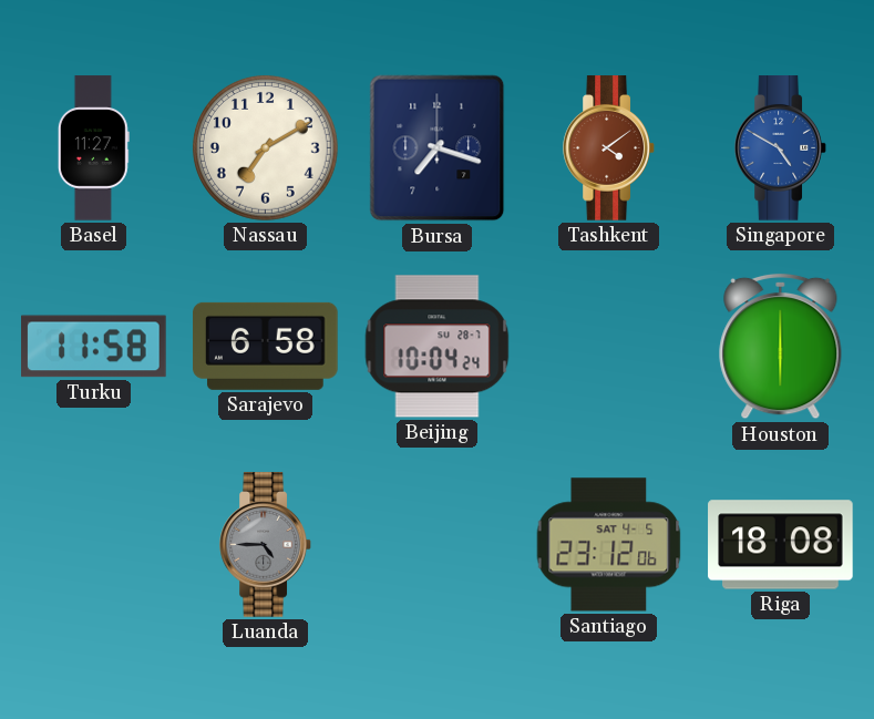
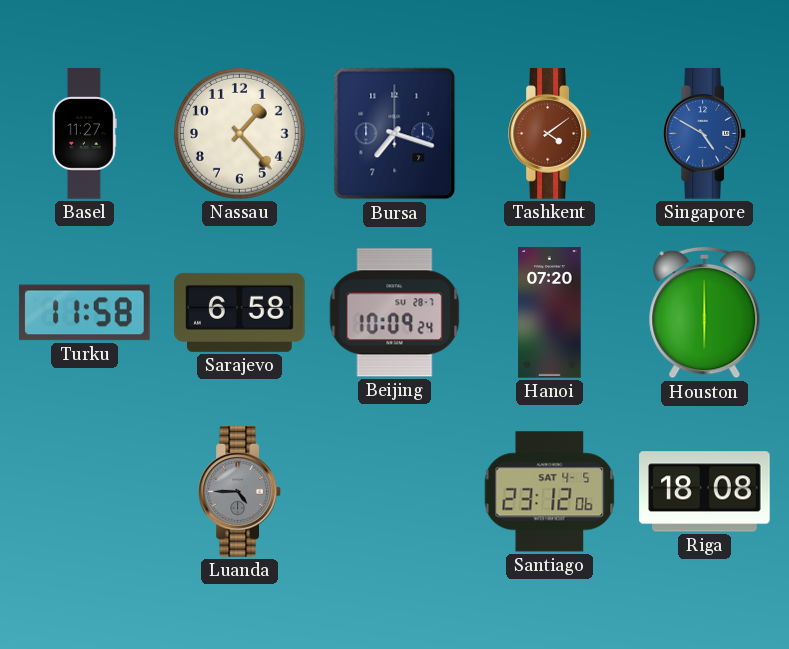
Nassau: 7:10 -> 1:23
Beijing: 10:04 -> 10:09
Hanoi: none -> 07:20
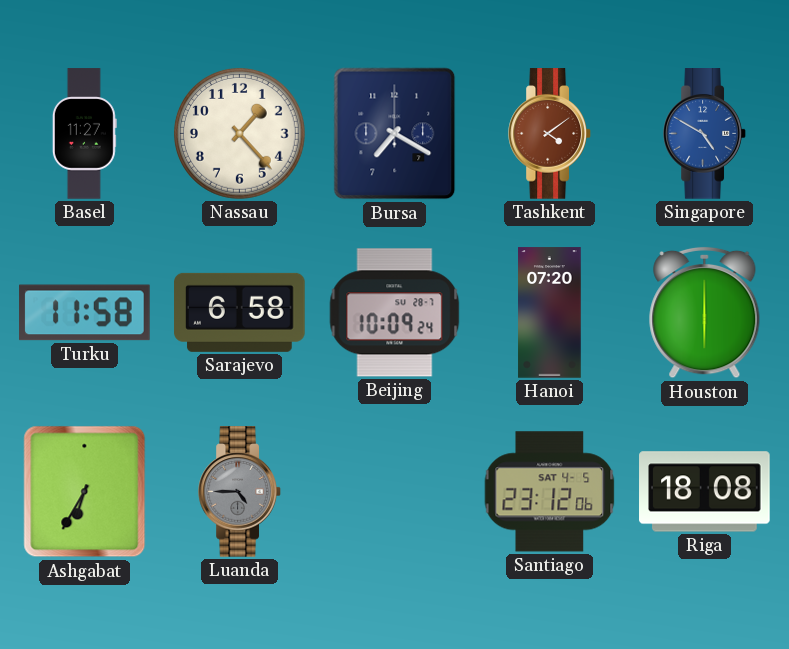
Bursa: 7:18 -> 7:20
Ashgabat: none -> 6:35
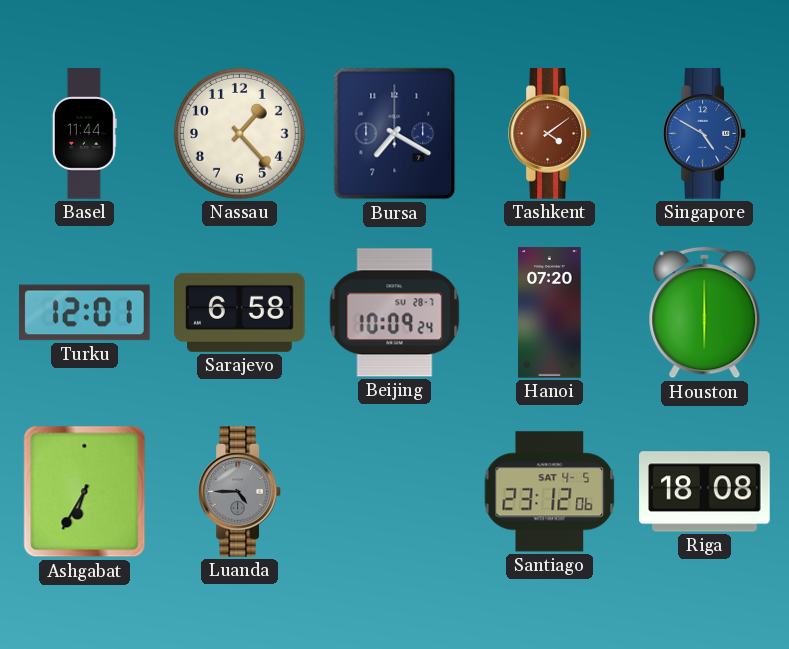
Basel: 11:27 -> 11:44
Turku: 11:58 -> 12:01
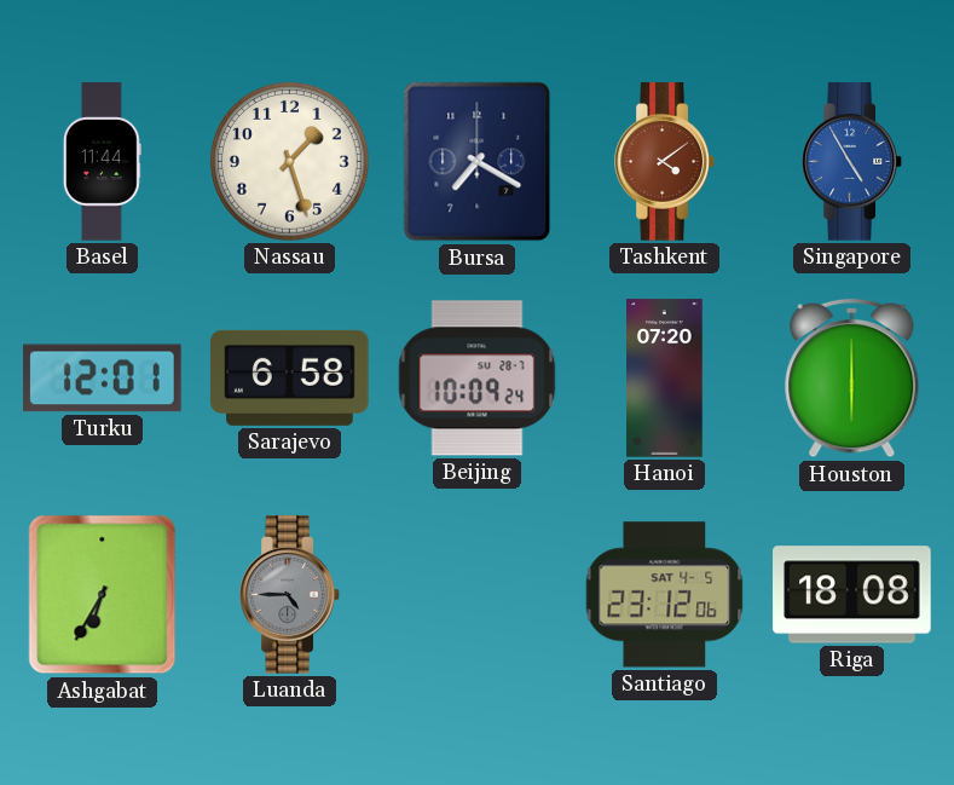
Nassau: 1:23 -> 1:27
Singapore: 4:50 -> 4:55
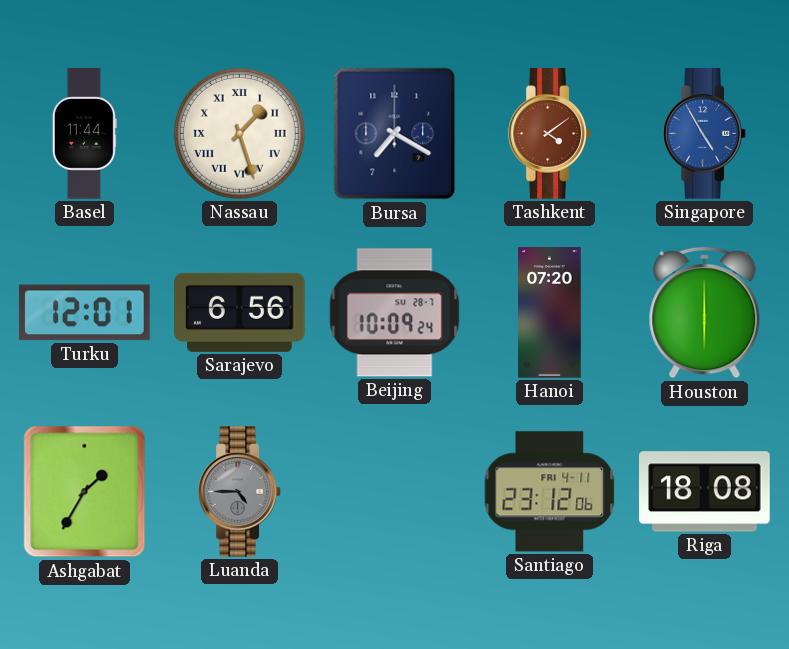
Nassau numerals: Arabic -> Roman
Sarajevo: 6:58 -> 6:56
Ashgabat: 6:35 -> 1:35
Santiago date: SAT 4-5 -> FRI 4-11
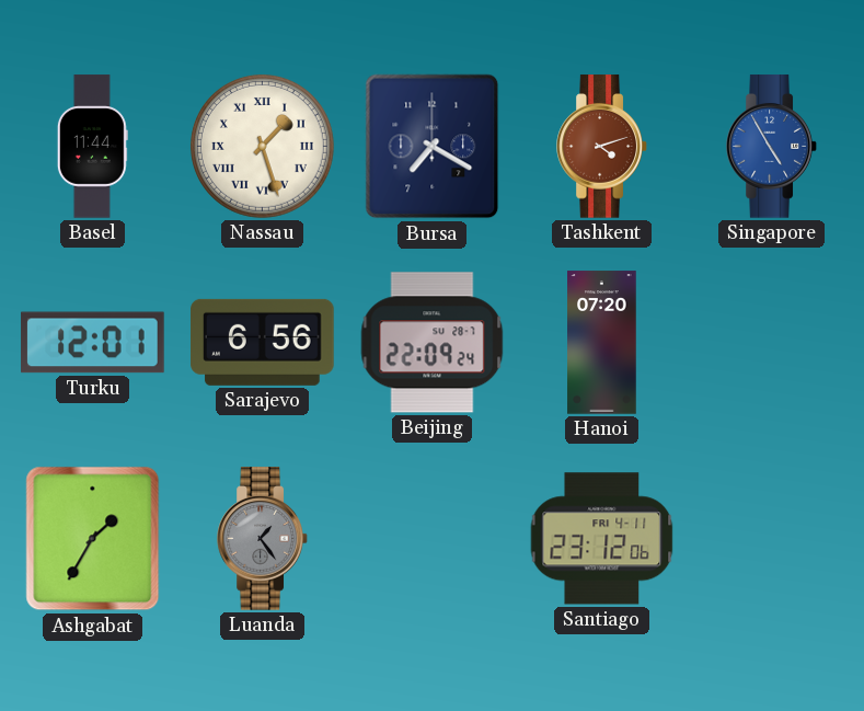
Tashkent: 4:09 -> 4:12
Beijing: 10:09 -> 22:09
Houston: 6:00 -> none
Luanda: 4:45 -> 1:24
Riga: 18:08 -> none
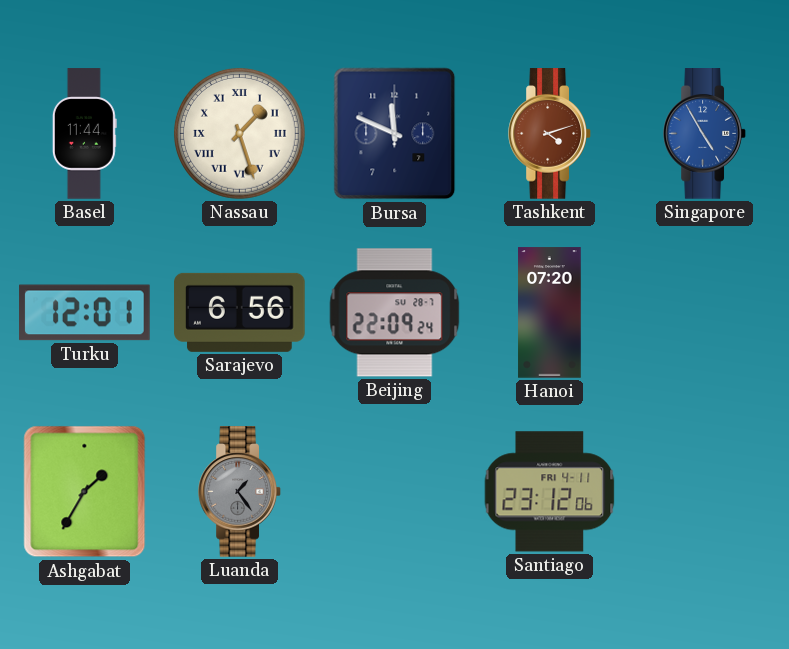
Bursa: 7:20 -> 11:49
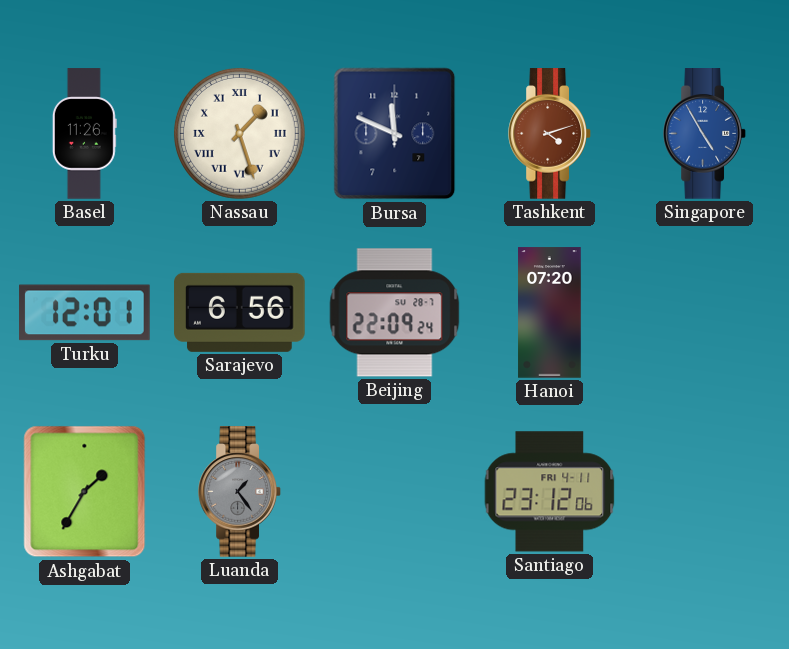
Basel: 11:44 -> 11:26
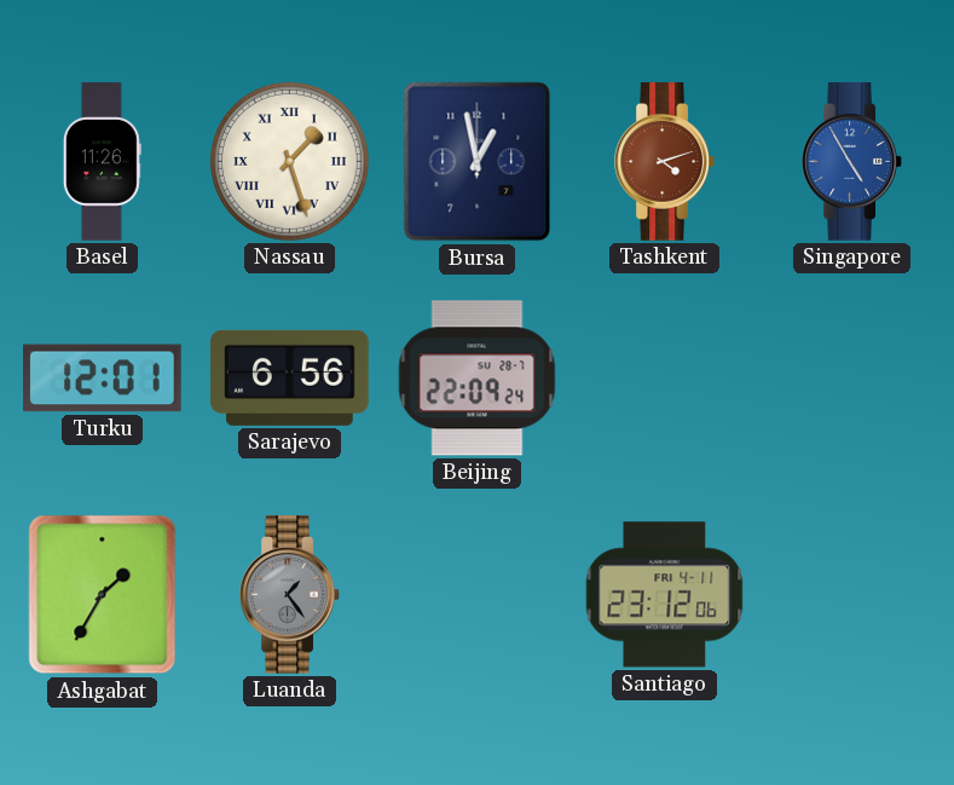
Bursa: 11:49 -> 12:58
Hanoi: 07:20 -> none
